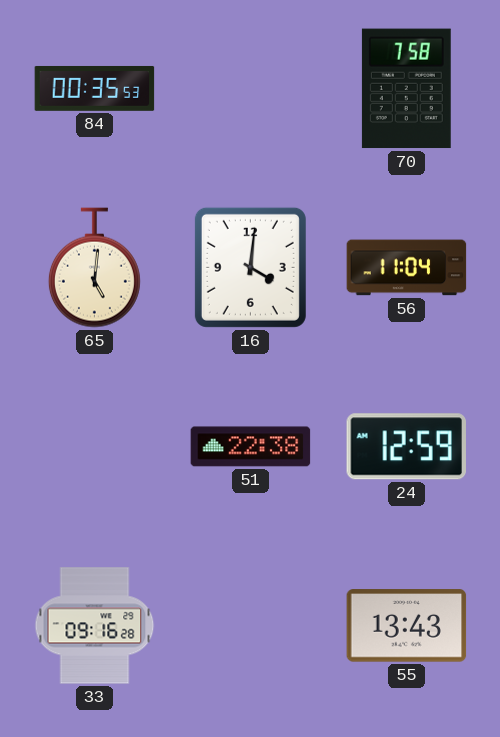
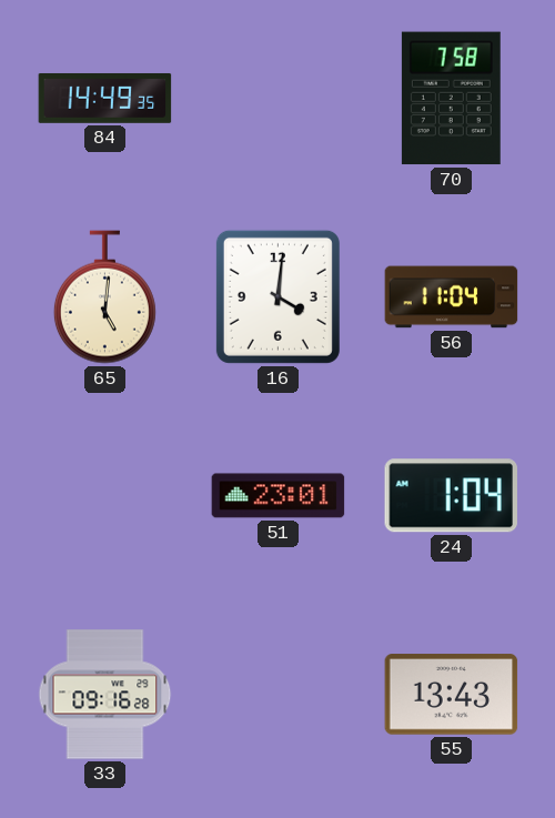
84: 00:35 -> 14:49
51: 22:38 -> 23:01
24: 12:59 -> 1:04
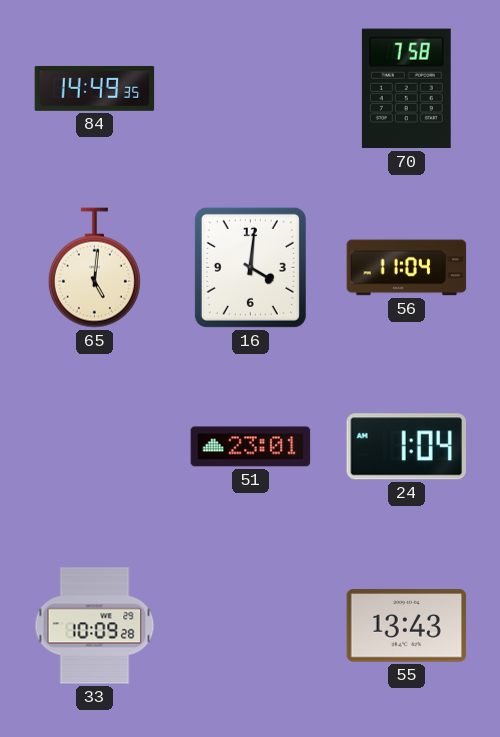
33: 09:16 -> 10:09
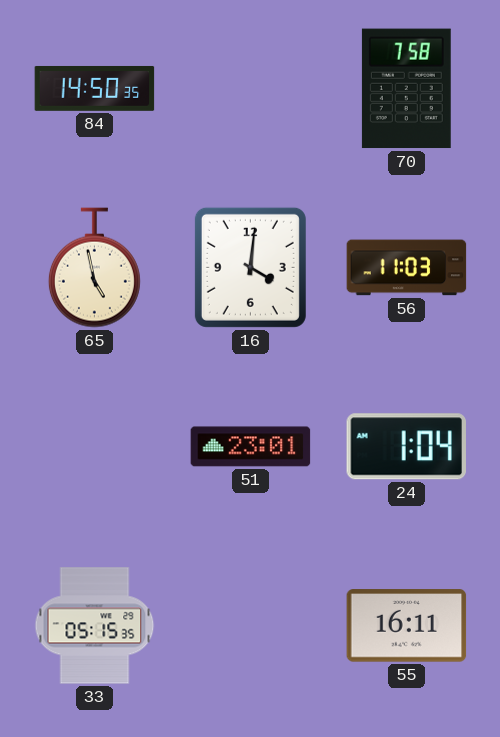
84: 14:49 -> 14:50
65: 5:01 -> 4:58
56: 11:04 -> 11:03
33: 10:09 -> 05:15
55: 13:43 -> 16:11
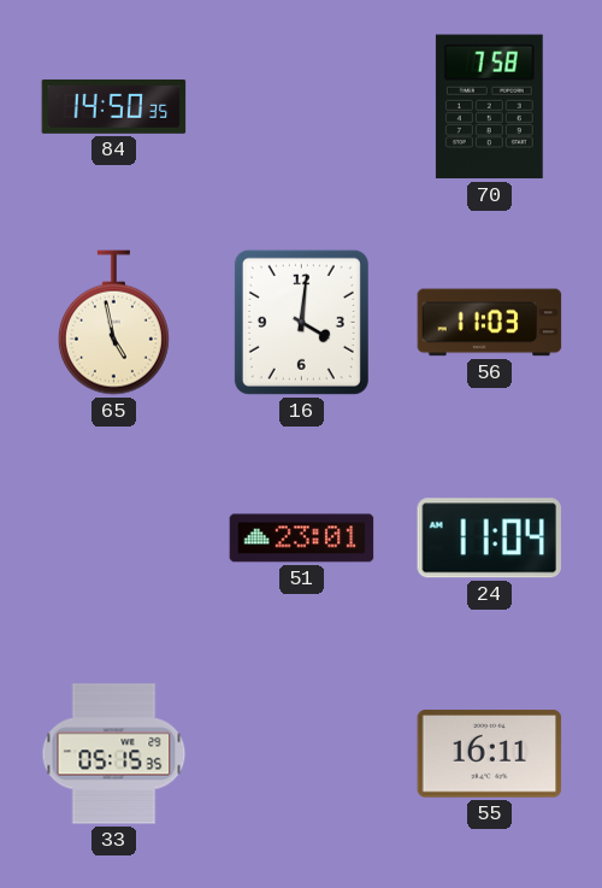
24: 1:04 -> 11:04
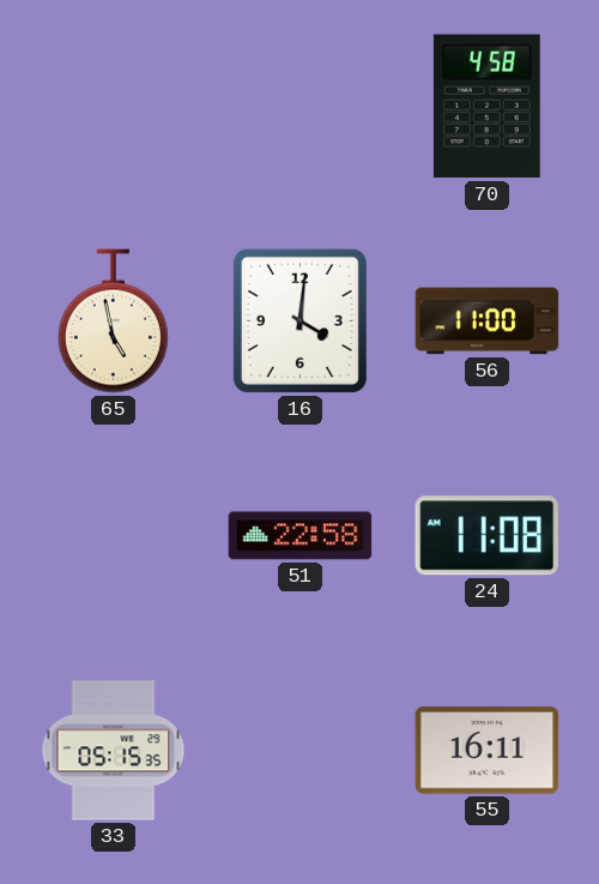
84: 14:50 -> none
70: 7:58 -> 4:58
56: 11:03 -> 11:00
51: 23:01 -> 22:58
24: 11:04 -> 11:08
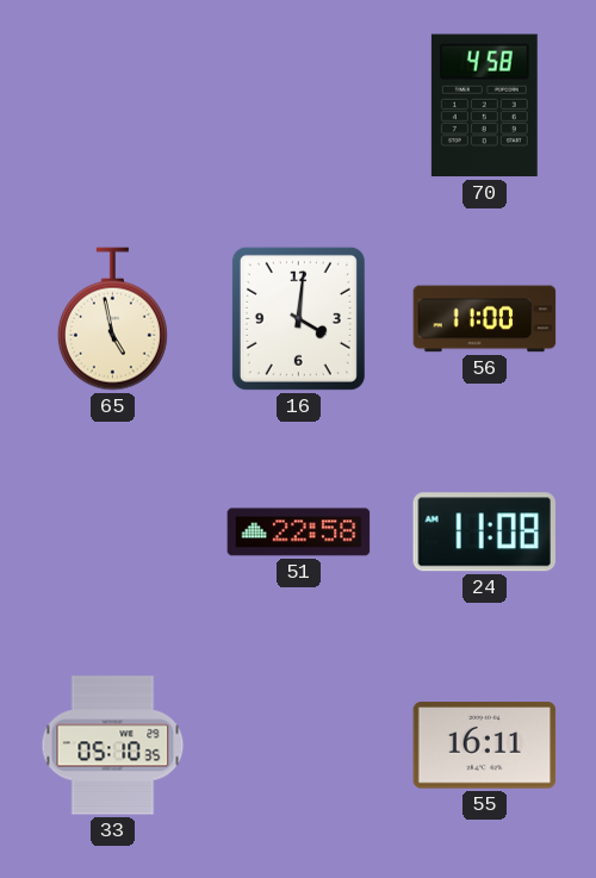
33: 05:15 -> 05:10
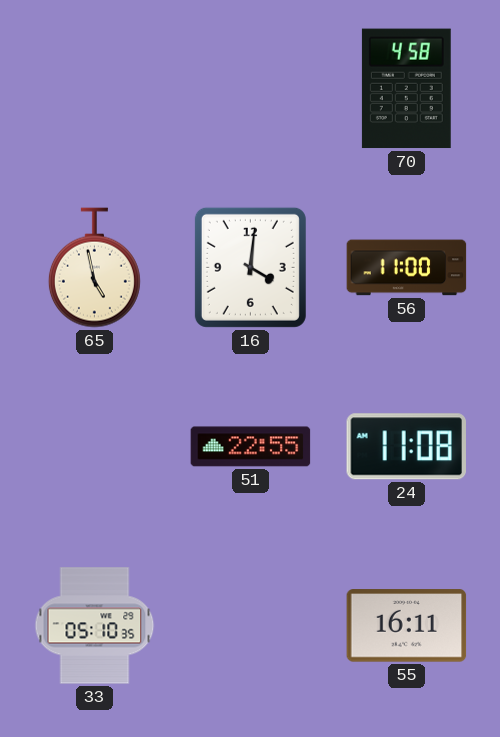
51: 22:58 -> 22:55
